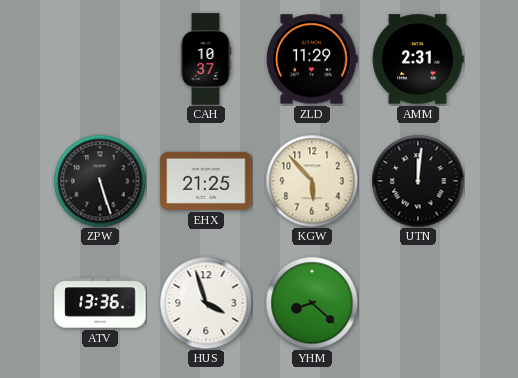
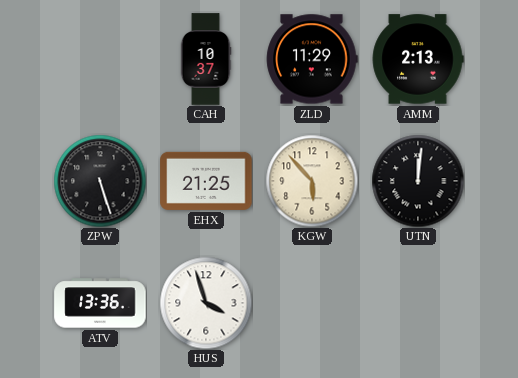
AMM: 2:31 -> 2:13
YHM: 8:22 -> none
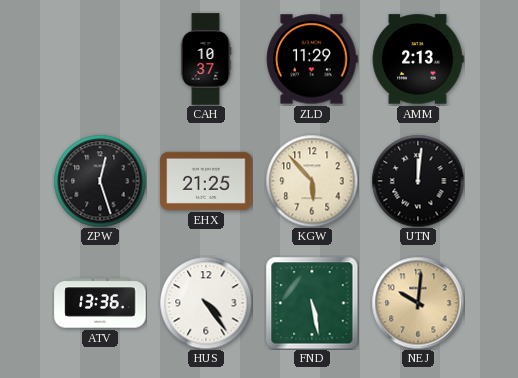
ZPW: 5:27 -> 12:27
HUS: 3:57 -> 4:24
FND: none -> 5:28
NEJ: none -> 10:01
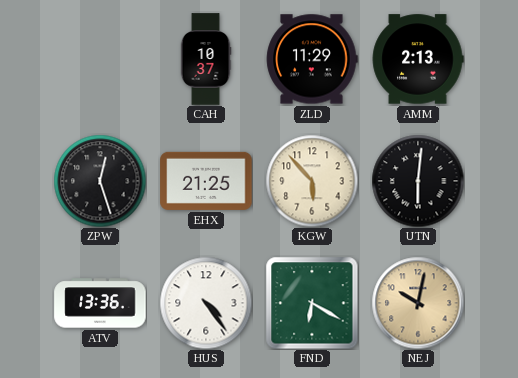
UTN: 12:01 -> 6:01
FND: 5:28 -> 6:20
NEJ: 10:01 -> 10:02
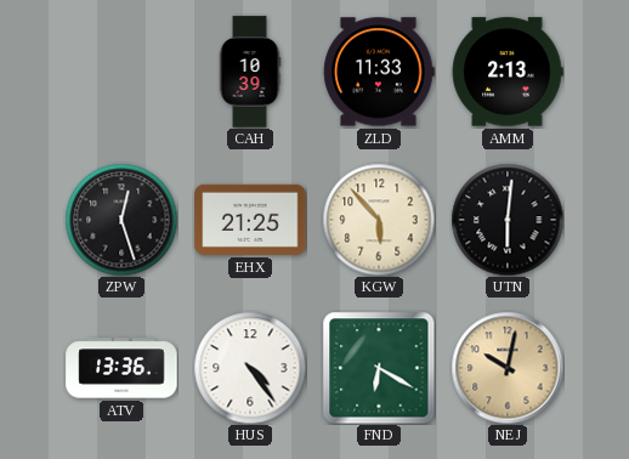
CAH: 10:37 -> 10:39
ZLD: 11:29 -> 11:33
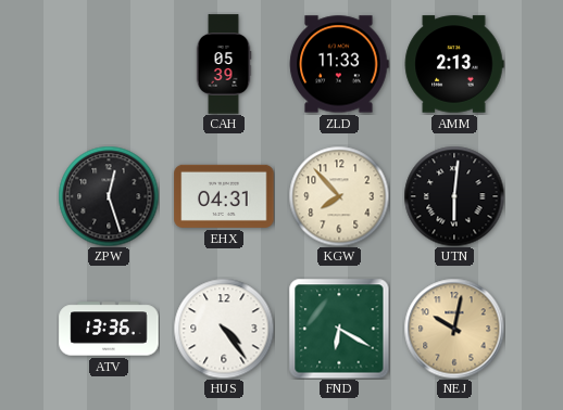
CAH: 10:39 -> 05:39
EHX: 21:25 -> 04:31
KGW: 5:53 -> 7:53
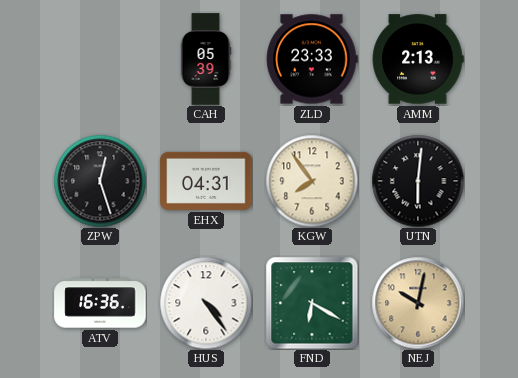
ZLD: 11:33 -> 23:33
KGW: 7:53 -> 7:54
ATV: 13:36 -> 16:36
